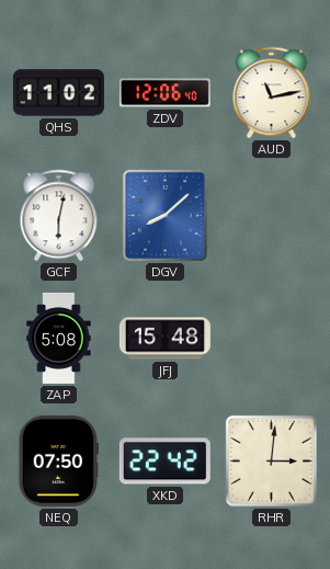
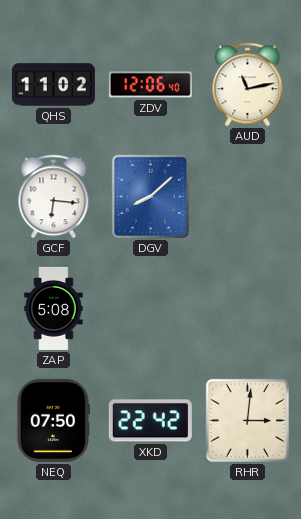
GCF: 6:02 -> 6:16
JFJ: 15:48 -> none
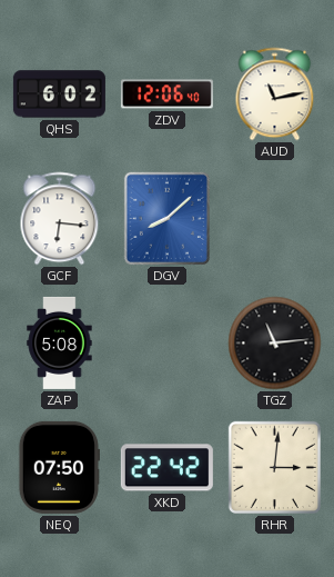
QHS: 11:02 -> 6:02
TGZ: none -> 11:14
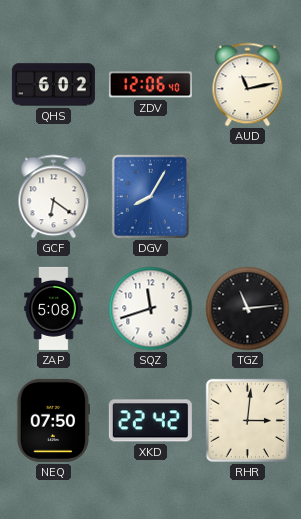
GCF: 6:16 -> 6:21
DGV: 8:08 -> 8:05
SQZ: none -> 11:42
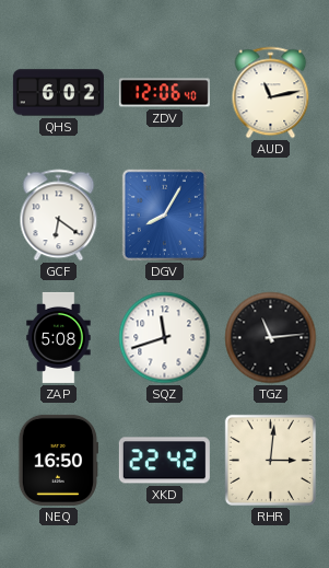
NEQ: 07:50 -> 16:50
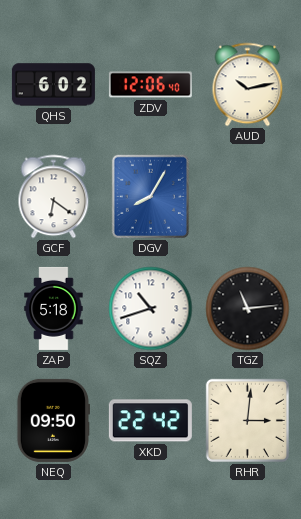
AUD: 11:13 -> 10:13
ZAP: 5:08 -> 5:18
SQZ: 11:42 -> 10:42
NEQ: 16:50 -> 09:50
